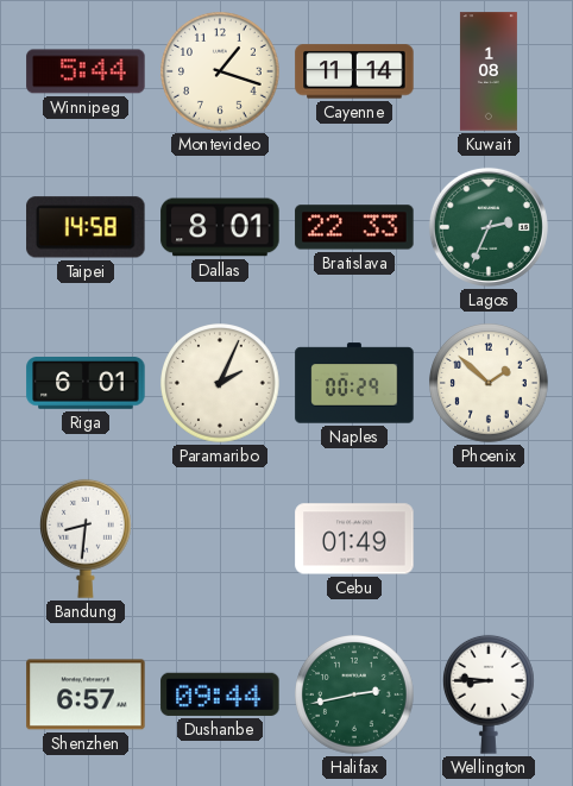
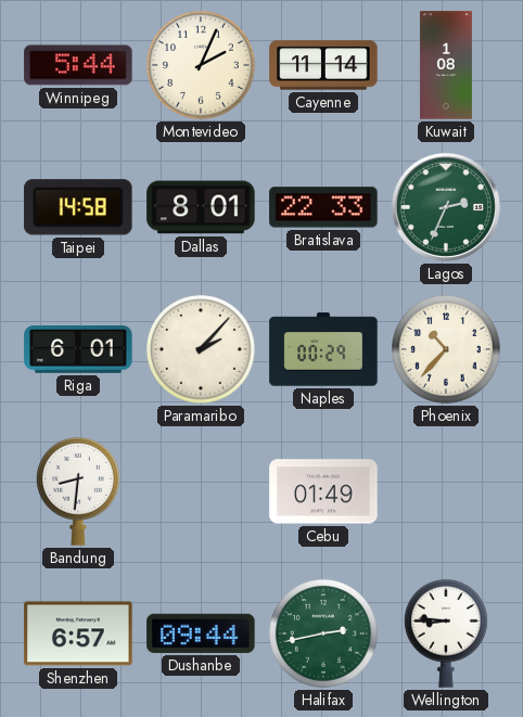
Montevideo: 1:18 -> 2:04
Paramaribo: 2:04 -> 2:07
Phoenix: 1:52 -> 10:37
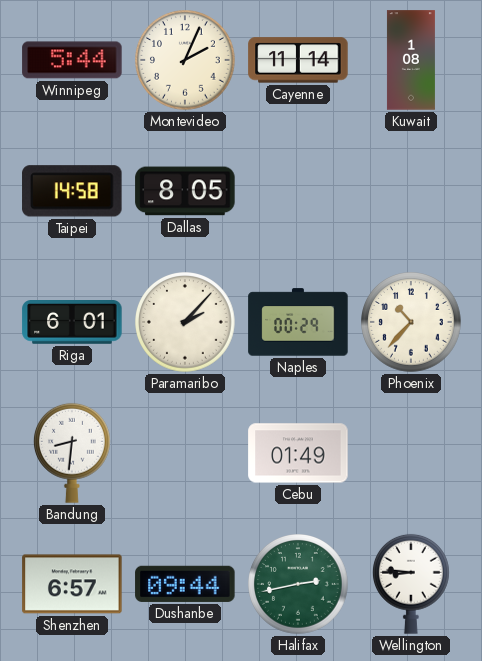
Dallas: 8:01 -> 8:05
Bratislava: 22:33 -> none
Lagos: 2:34 -> none
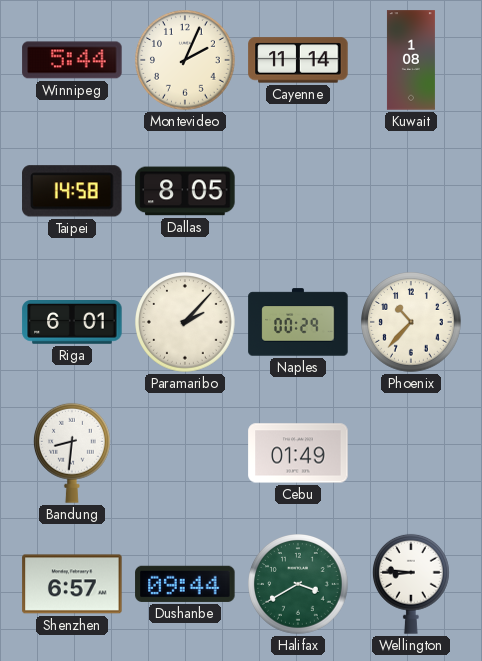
Halifax: 2:43 -> 3:40
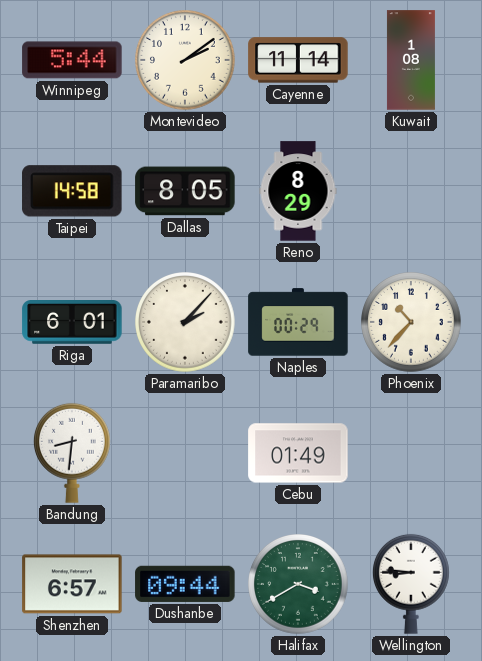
Montevideo: 2:04 -> 2:09
Reno: none -> 8:29
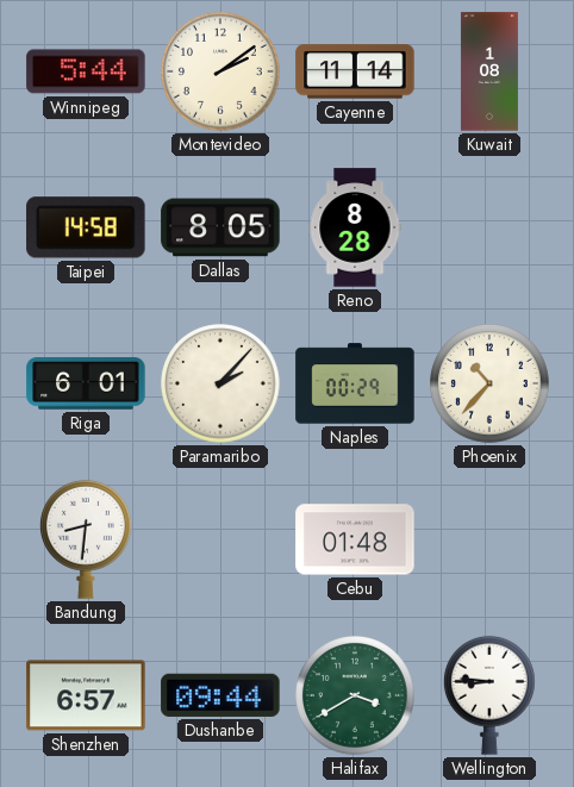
Reno: 8:29 -> 8:28
Cebu: 01:49 -> 01:48
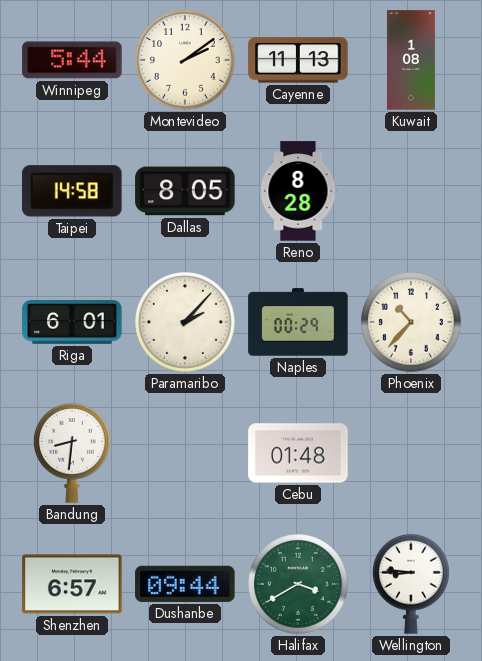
Cayenne: 11:14 -> 11:13
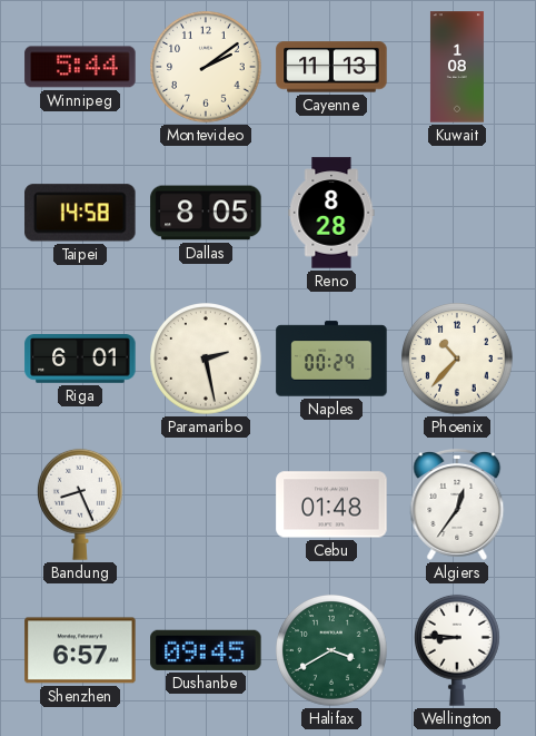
Paramaribo: 2:07 -> 2:28
Bandung: 8:31 -> 8:26
Algiers: none -> 12:36
Dushanbe: 09:44 -> 09:45
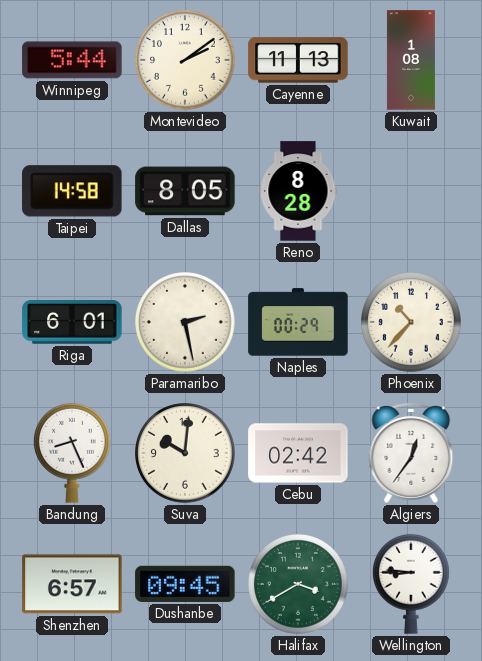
Suva: none -> 10:01
Cebu: 01:48 -> 02:42
